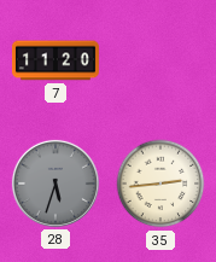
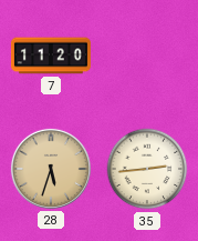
28 dial: grey -> champagne
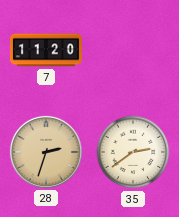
28: 5:33 -> 2:33
35: 2:44 -> 2:39
